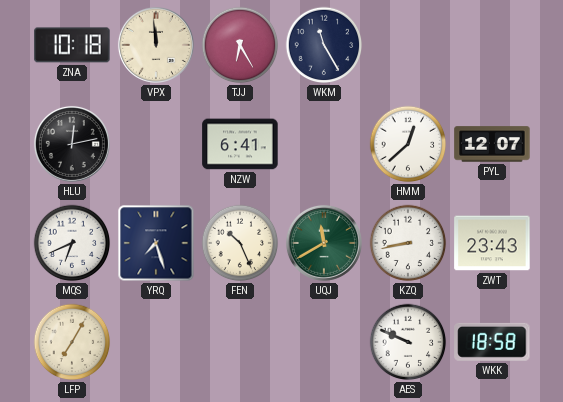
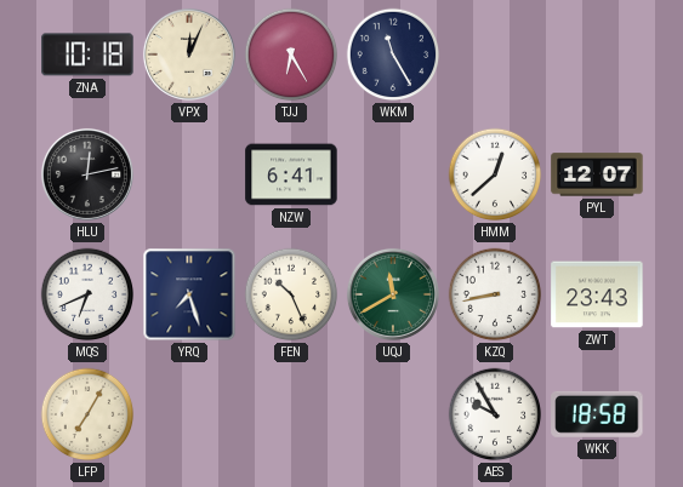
VPX: 11:59 -> 12:04
AES: 9:49 -> 9:55
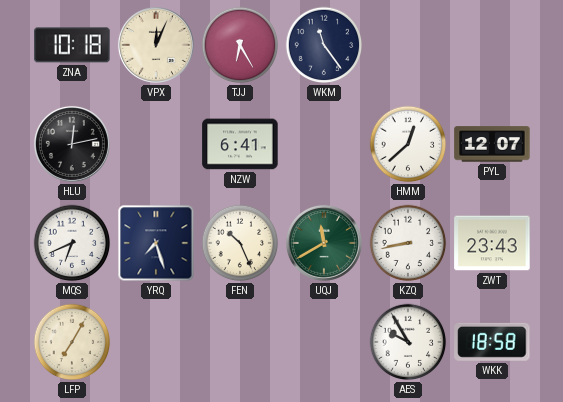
WKM: 11:25 -> 11:24
